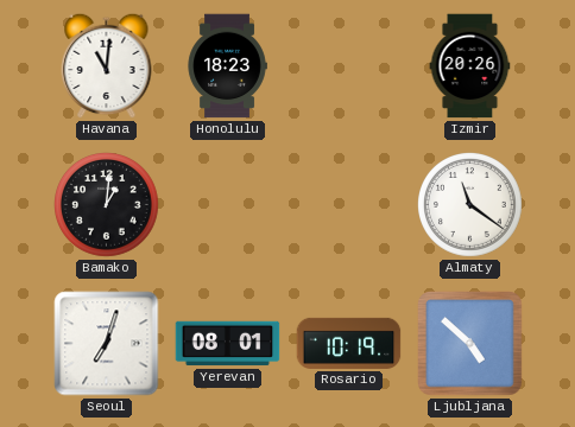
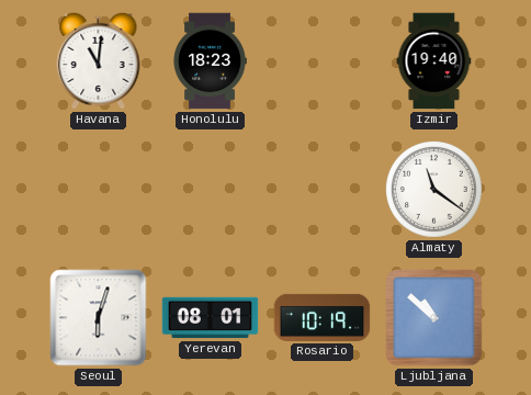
Izmir: 20:26 -> 19:40
Bamako: 1:01 -> none
Seoul: 7:03 -> 6:03
Ljubljana: 4:52 -> 10:52
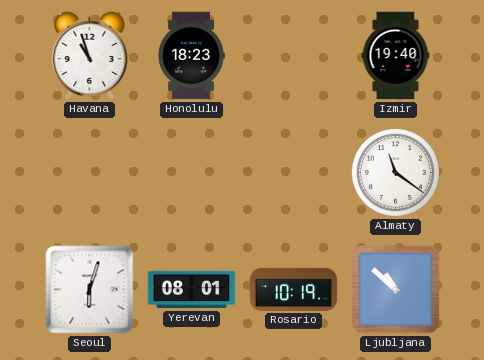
Havana: 11:01 -> 10:57
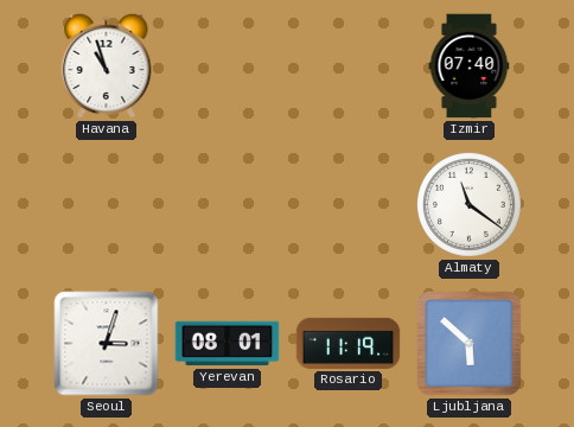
Honolulu: 18:23 -> none
Izmir: 19:40 -> 07:40
Seoul: 6:03 -> 3:03
Rosario: 10:19 -> 11:19
Ljubljana: 10:52 -> 5:52
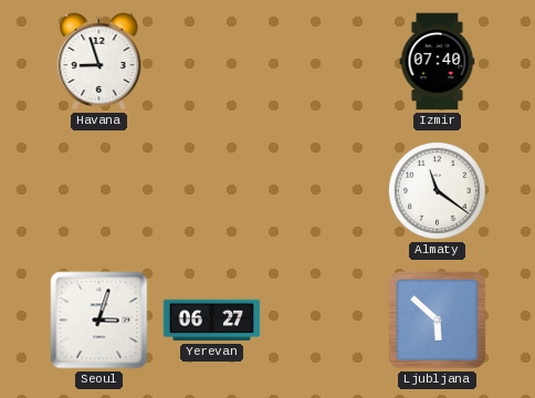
Havana: 10:57 -> 8:57
Yerevan: 08:01 -> 06:27
Rosario: 11:19 -> none
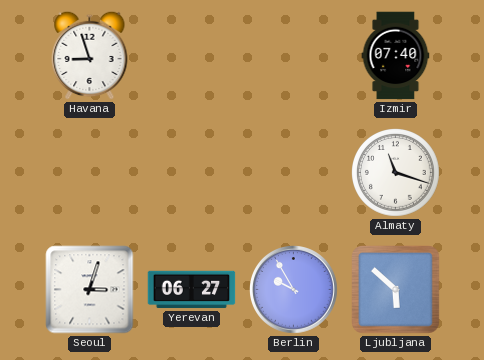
Almaty: 11:21 -> 11:18
Berlin: none -> 9:55
